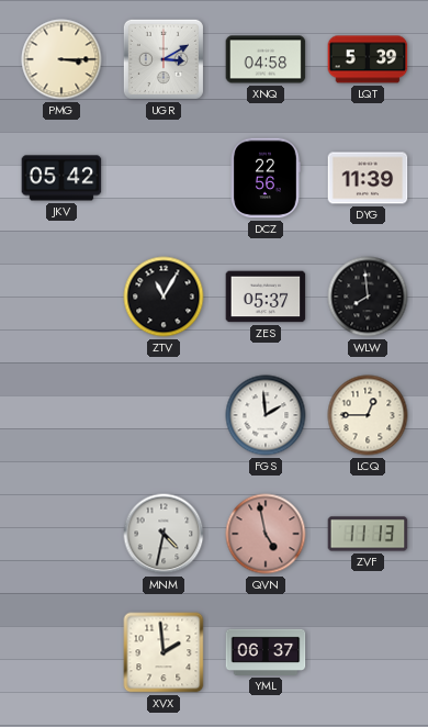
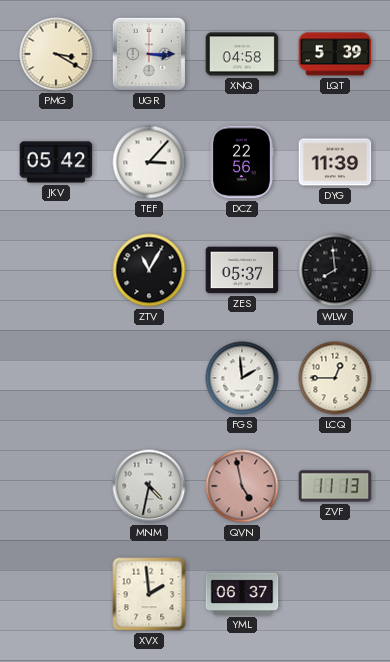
PMG: 3:15 -> 3:20
UGR: 3:10 -> 3:15
TEF: none -> 3:07
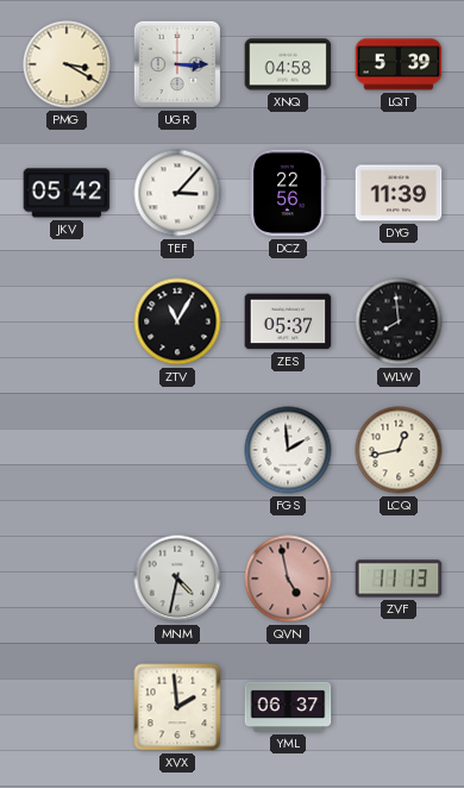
LCQ: 12:45 -> 12:43
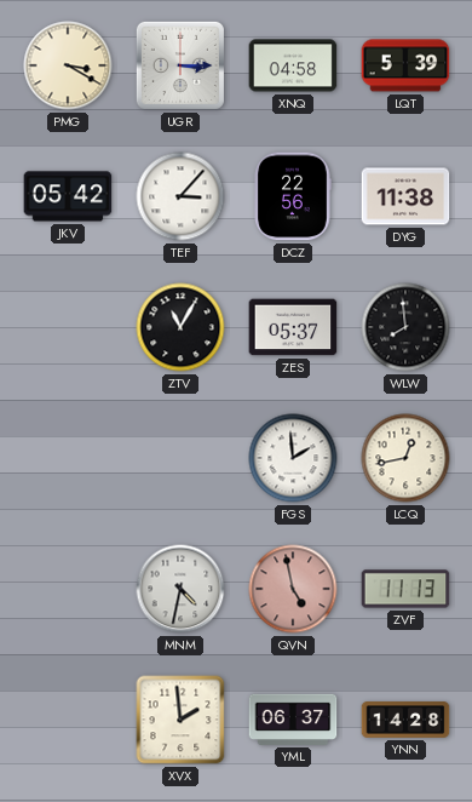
DYG: 11:39 -> 11:38
YNN: none -> 14:28
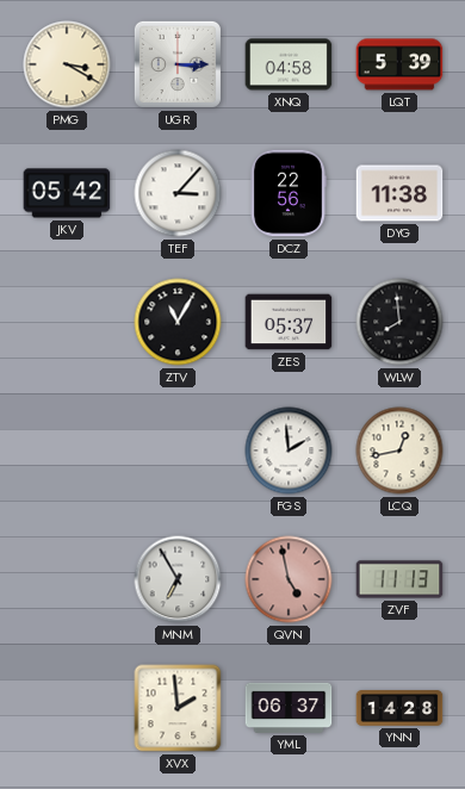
MNM: 4:32 -> 6:55
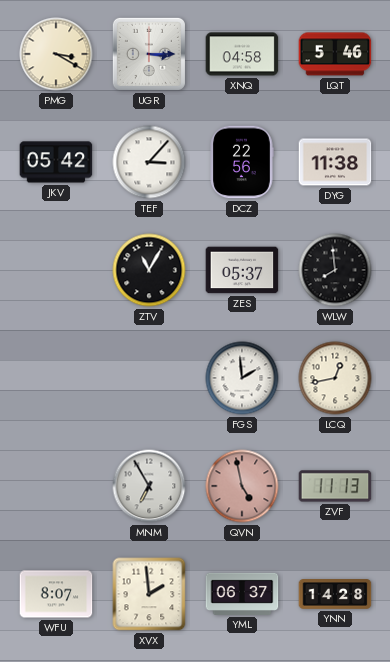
LQT: 5:39 -> 5:46
WFU: none -> 8:07
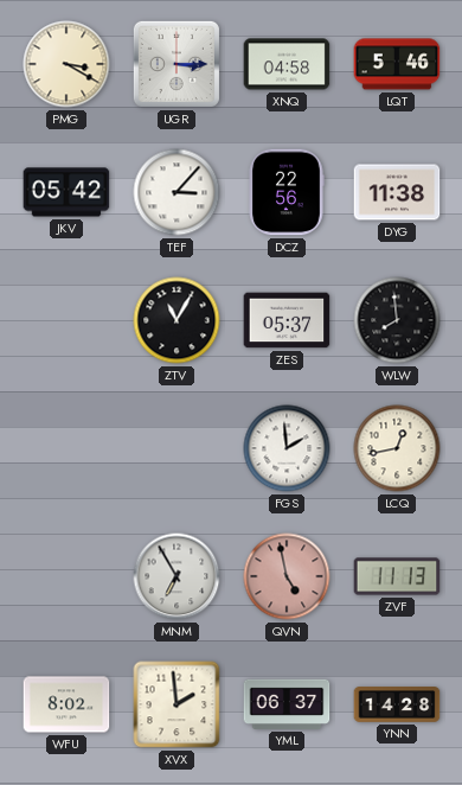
WFU: 8:07 -> 8:02
